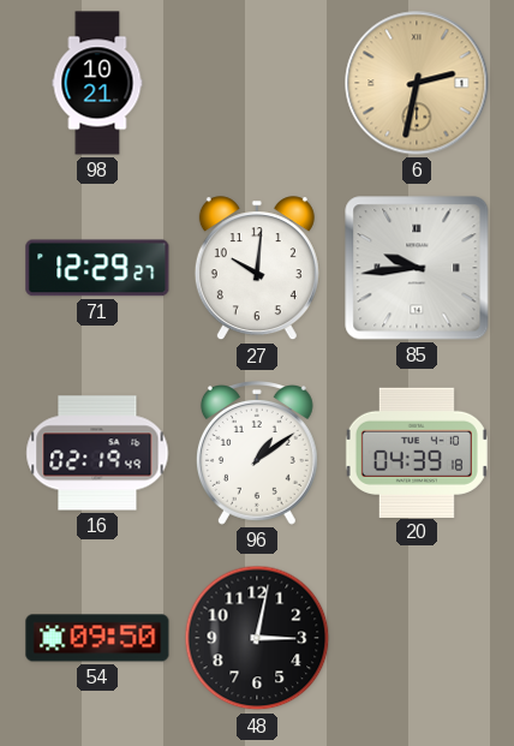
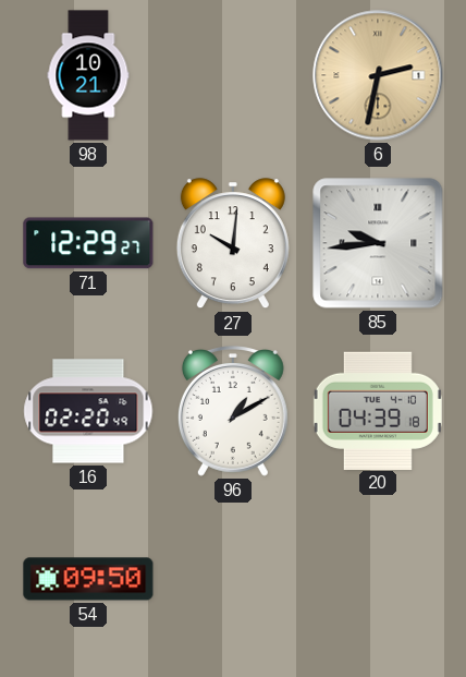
16: 02:19 -> 02:20
96: 1:09 -> 1:10
48: 3:02 -> none
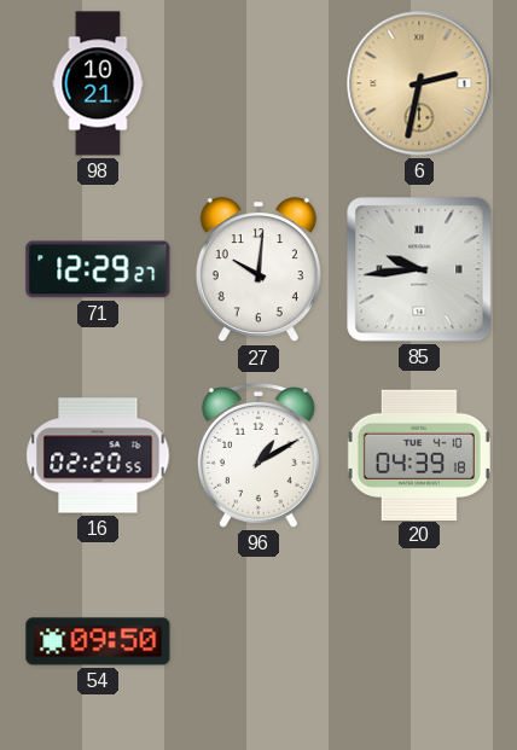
16: 02:20:49 -> 02:20:55
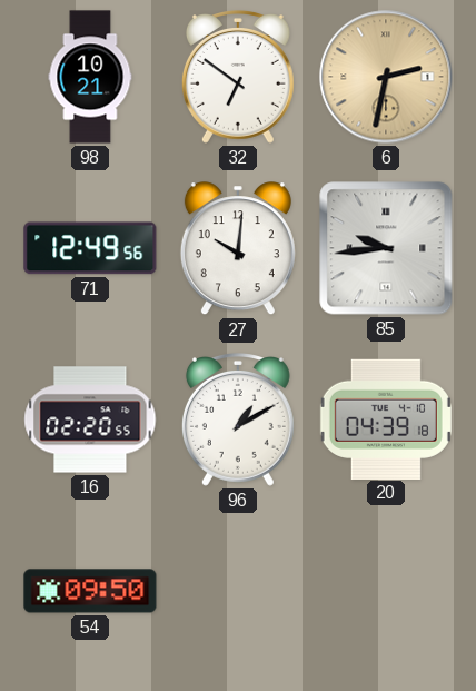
32: none -> 6:51
71: 12:29 -> 12:49
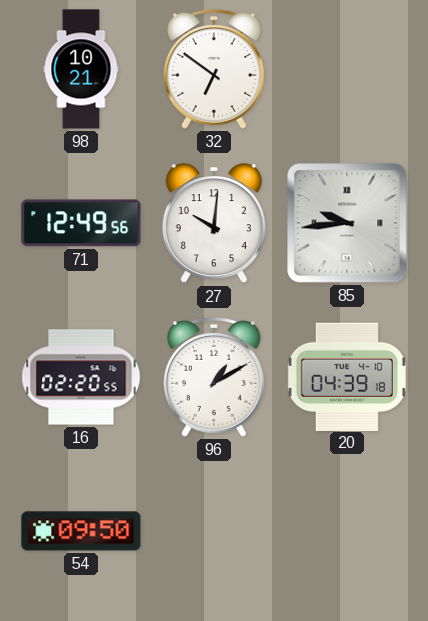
6: 2:32 -> none
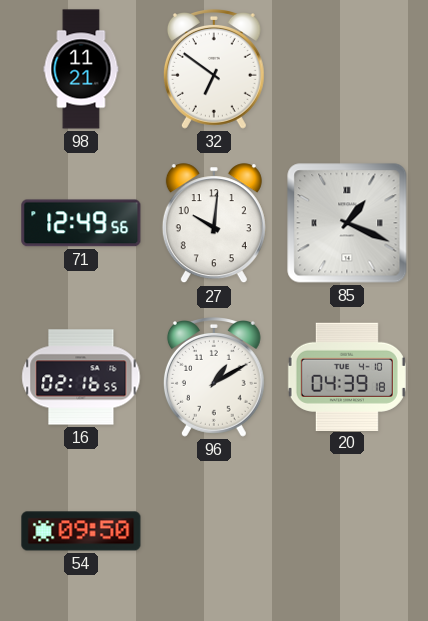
98: 10:21 -> 11:21
85: 9:44 -> 1:19
16: 02:20 -> 02:16
